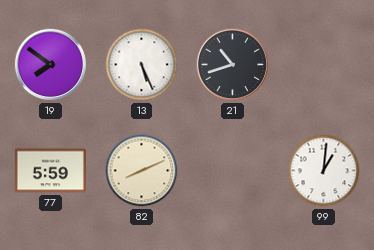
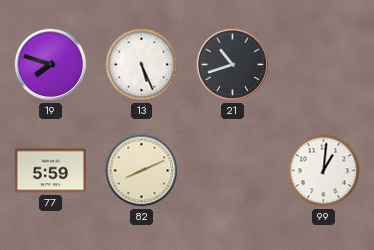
19: 7:51 -> 7:48
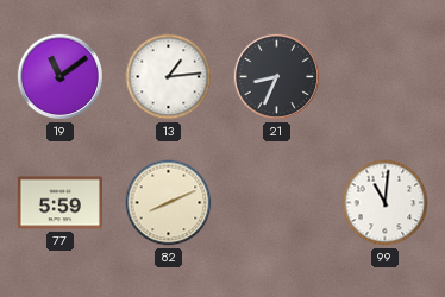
19: 7:48 -> 11:09
13: 5:26 -> 1:14
21: 10:42 -> 8:34
99: 1:01 -> 11:01
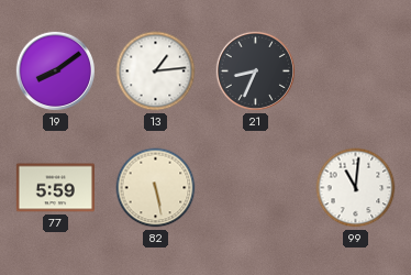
19: 11:09 -> 8:09
82: 8:11 -> 5:28
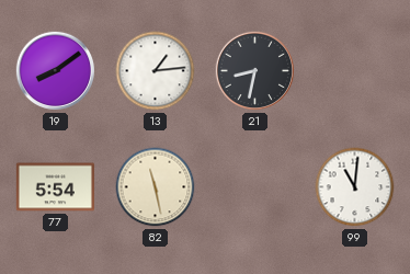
21: 8:34 -> 8:32
77: 5:59 -> 5:54
82: 5:28 -> 11:28
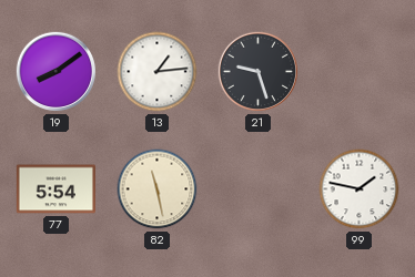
21: 8:32 -> 9:27
99: 11:01 -> 1:47
